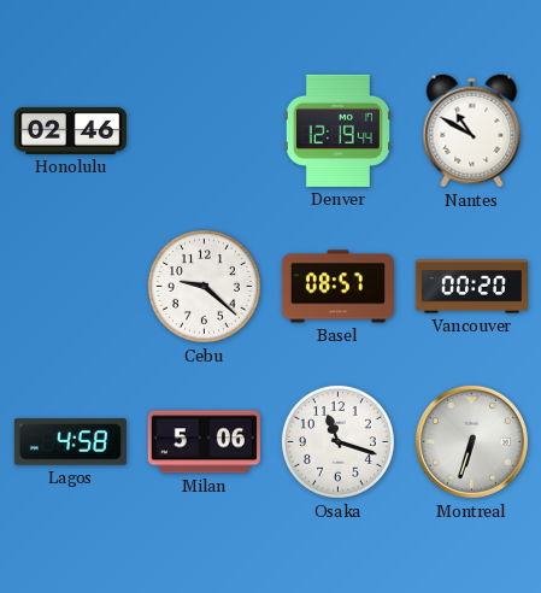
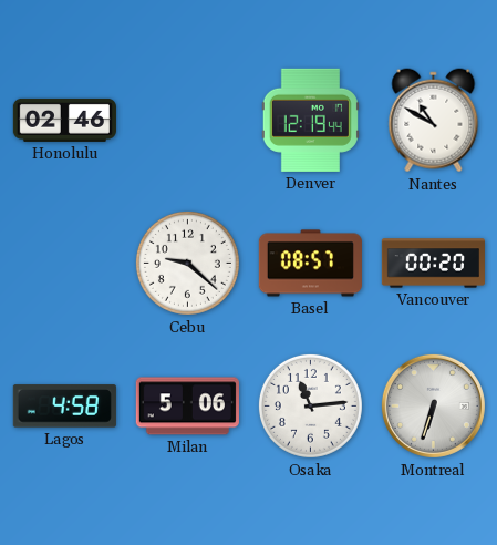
Osaka: 11:18 -> 11:14
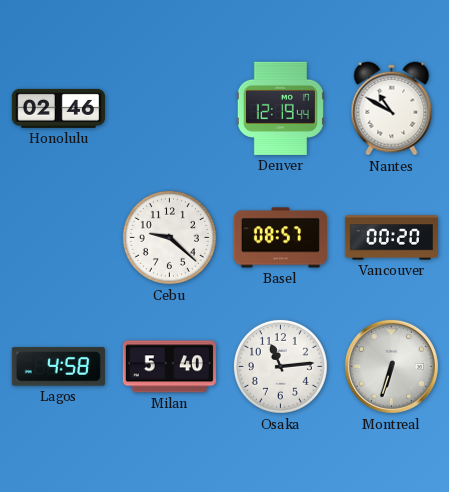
Milan: 5:06 -> 5:40
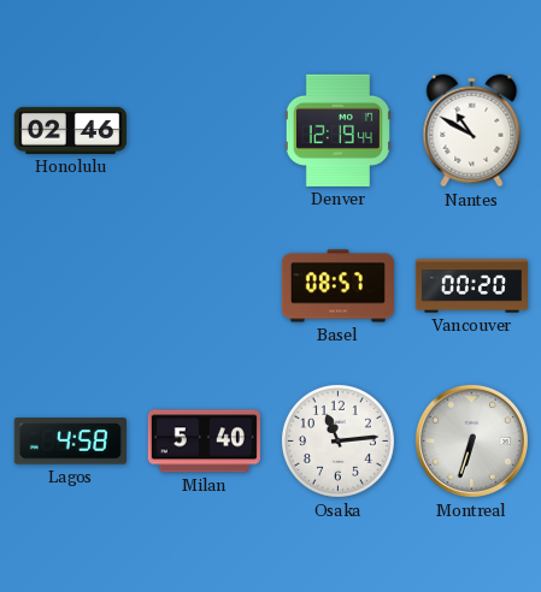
Cebu: 9:22 -> none
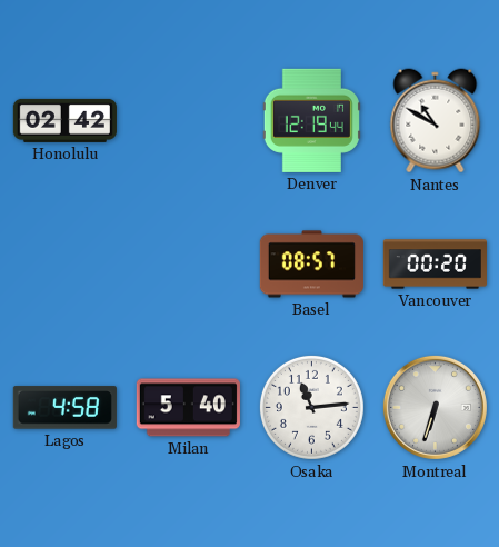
Honolulu: 02:46 -> 02:42
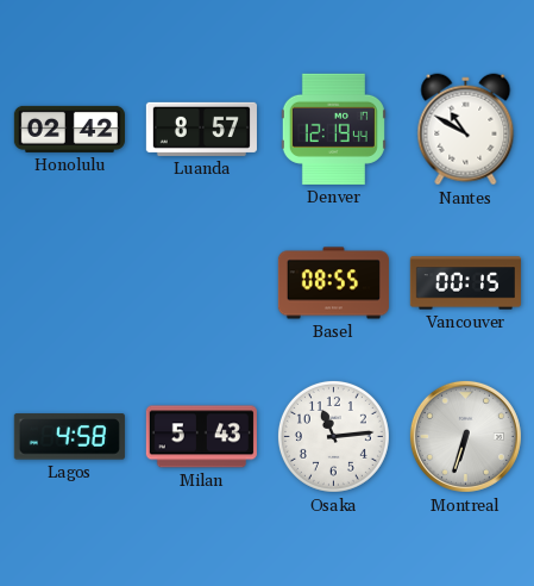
Luanda: none -> 8:57
Basel: 08:57 -> 08:55
Vancouver: 00:20 -> 00:15
Milan: 5:40 -> 5:43
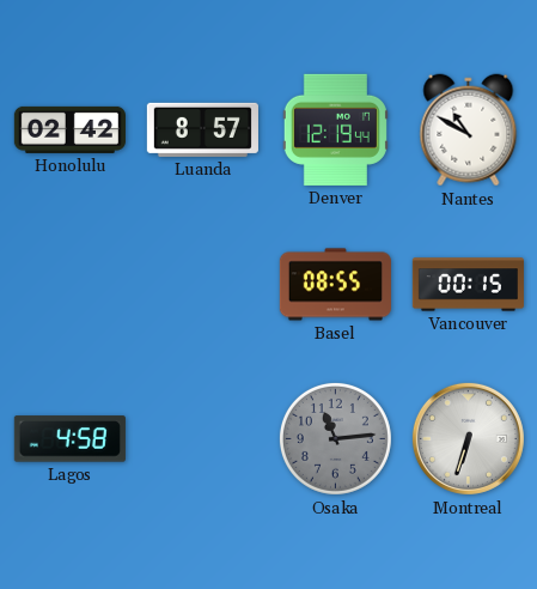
Milan: 5:43 -> none
Osaka dial: white -> grey
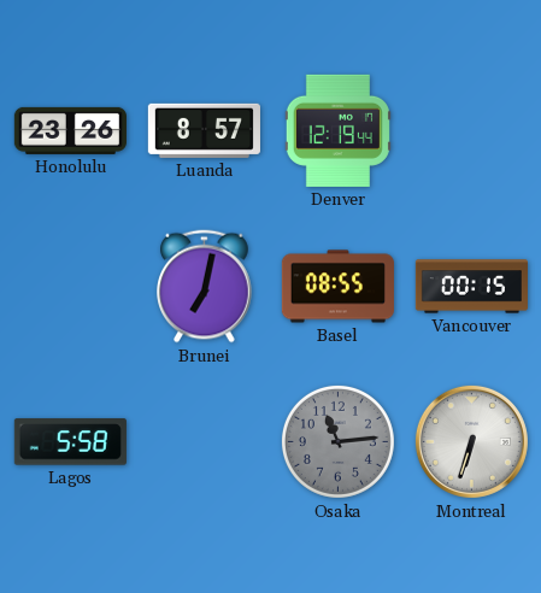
Honolulu: 02:42 -> 23:26
Nantes: 10:50 -> none
Brunei: none -> 7:02
Lagos: 4:58 -> 5:58
